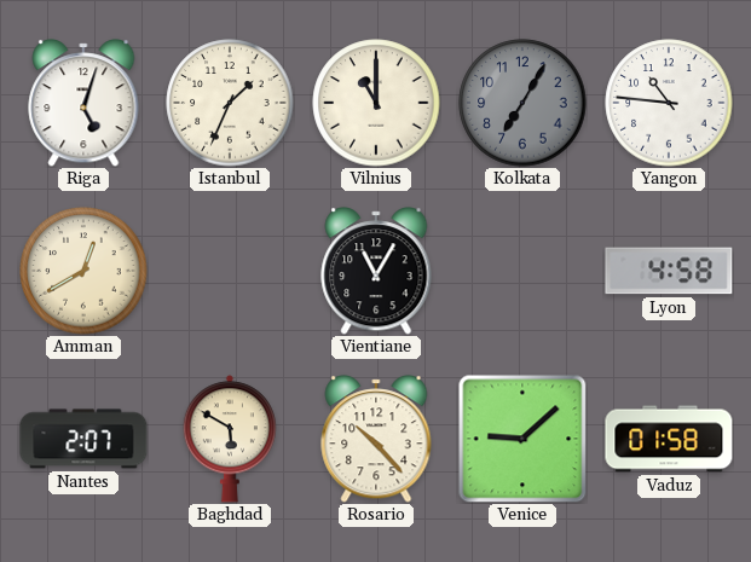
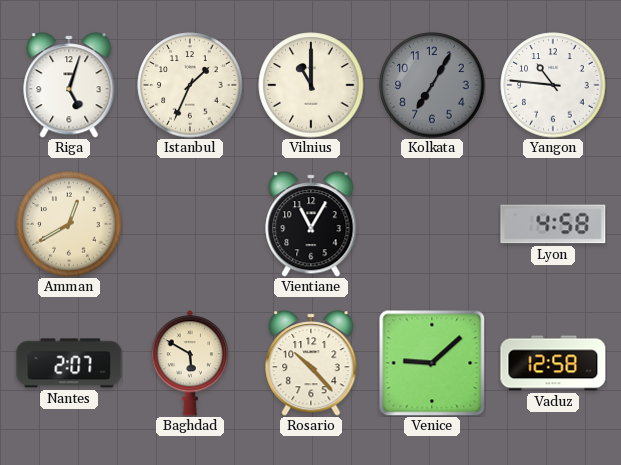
Vaduz: 01:58 -> 12:58
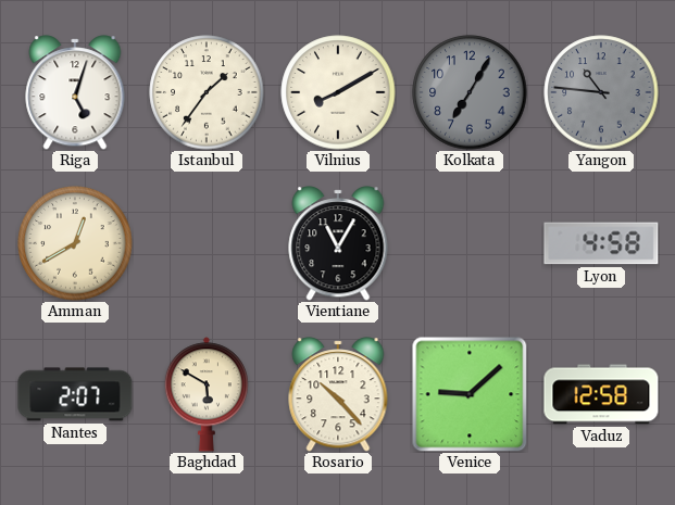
Istanbul: 1:34 -> 1:36
Vilnius: 11:00 -> 8:10
Yangon dial: white -> grey
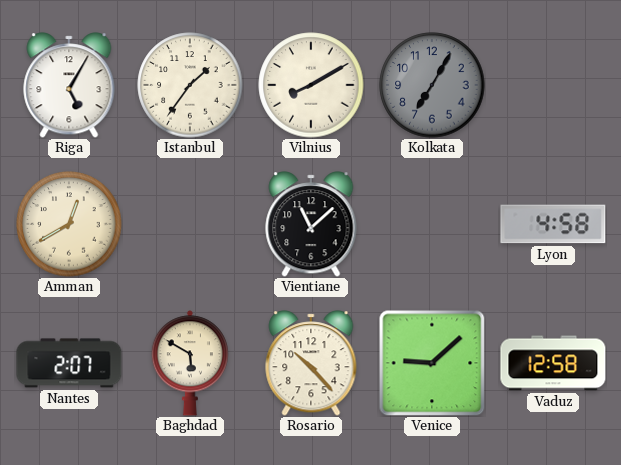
Riga: 5:03 -> 5:05
Yangon: 10:46 -> none
Vientiane: 11:05 -> 11:08
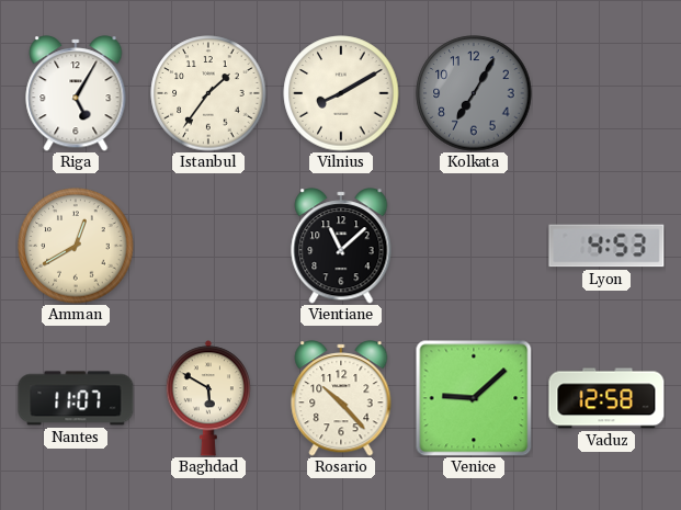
Lyon: 4:58 -> 4:53
Nantes: 2:07 -> 11:07
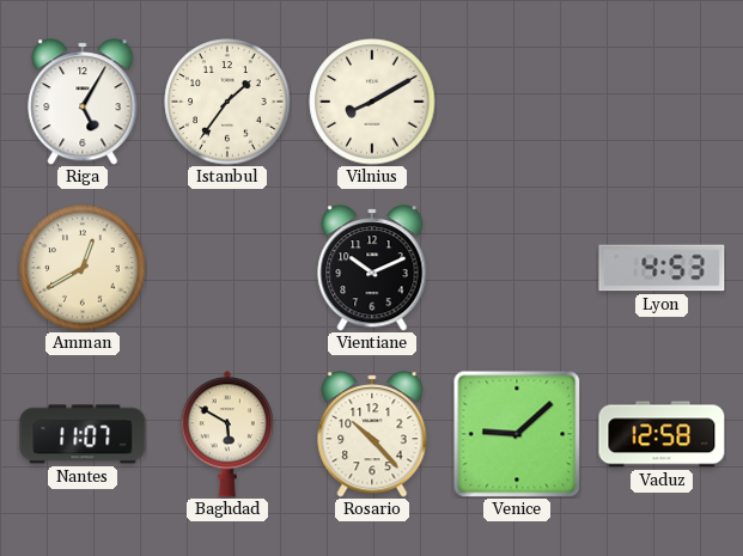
Kolkata: 7:05 -> none
Vientiane: 11:08 -> 10:11
